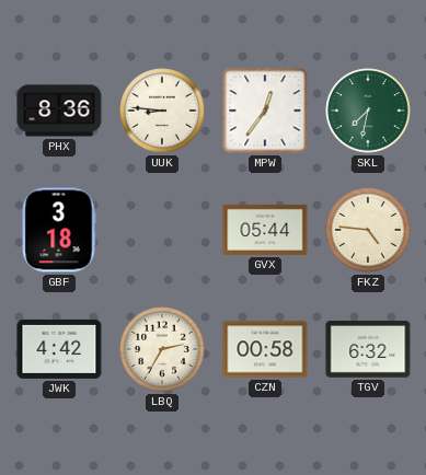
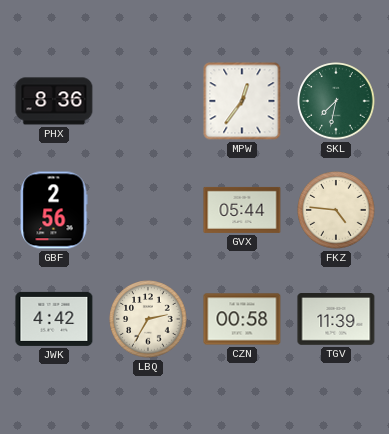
UUK: 8:46 -> none
GBF: 3:18 -> 2:56
TGV: 6:32 -> 11:39
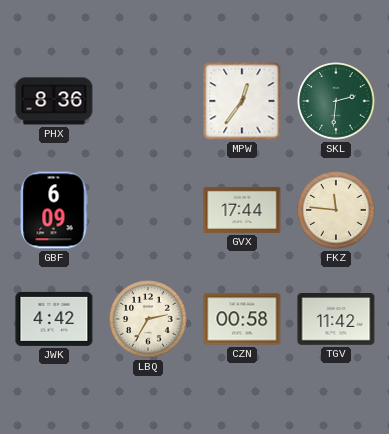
SKL: 7:32 -> 2:31
GBF: 2:56 -> 6:09
GVX: 05:44 -> 17:44
FKZ: 4:46 -> 11:46
TGV: 11:39 -> 11:42
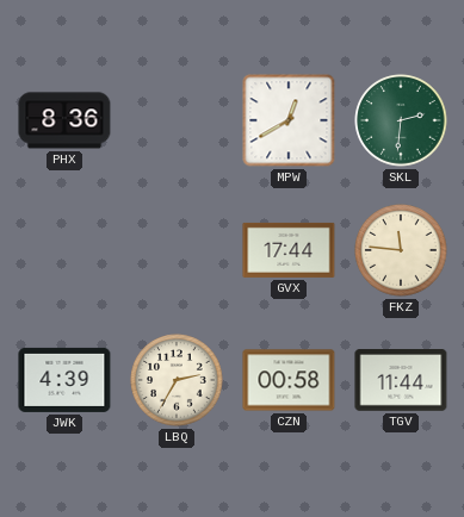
MPW: 12:36 -> 12:40
GBF: 6:09 -> none
JWK: 4:42 -> 4:39
TGV: 11:42 -> 11:44
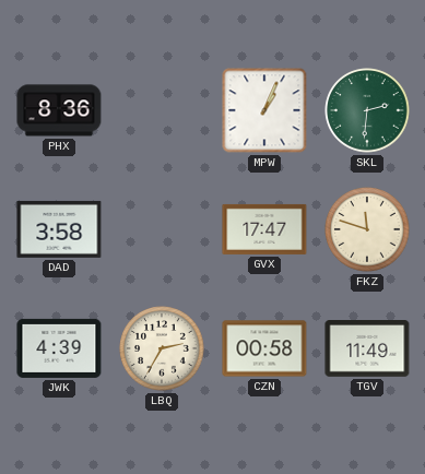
MPW: 12:40 -> 1:04
DAD: none -> 3:58
GVX: 17:44 -> 17:47
FKZ: 11:46 -> 11:48
TGV: 11:44 -> 11:49
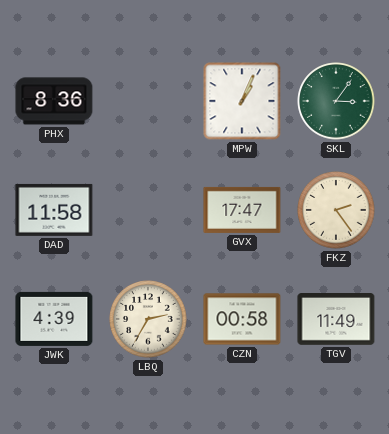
SKL: 2:31 -> 3:06
DAD: 3:58 -> 11:58
FKZ: 11:48 -> 2:24
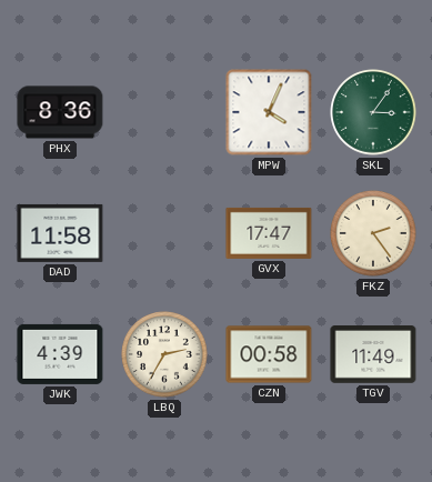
MPW: 1:04 -> 4:04
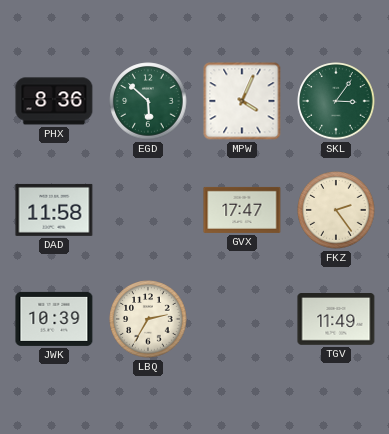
EGD: none -> 5:52
JWK: 4:39 -> 10:39
CZN: 00:58 -> none
